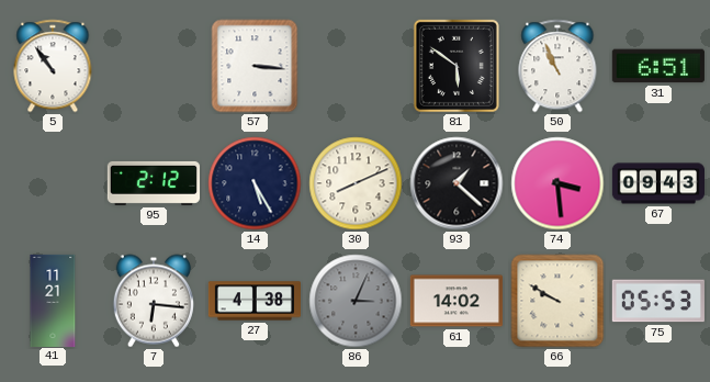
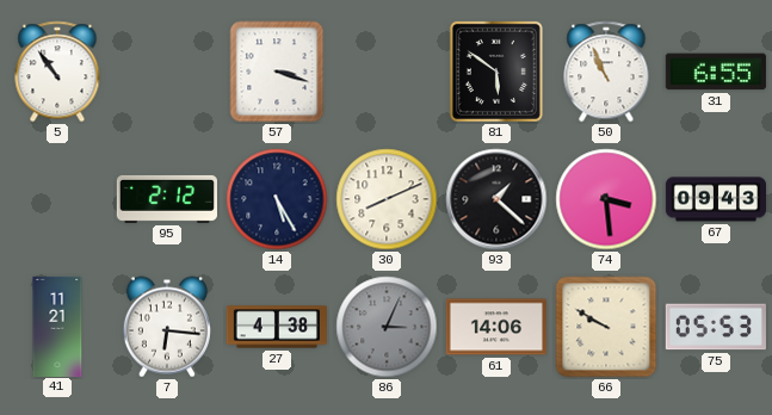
57: 3:16 -> 3:18
31: 6:51 -> 6:55
61: 14:02 -> 14:06
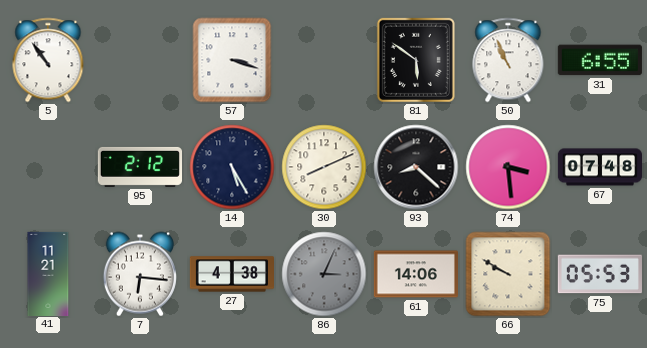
93: 1:22 -> 8:22
67: 09:43 -> 07:48
